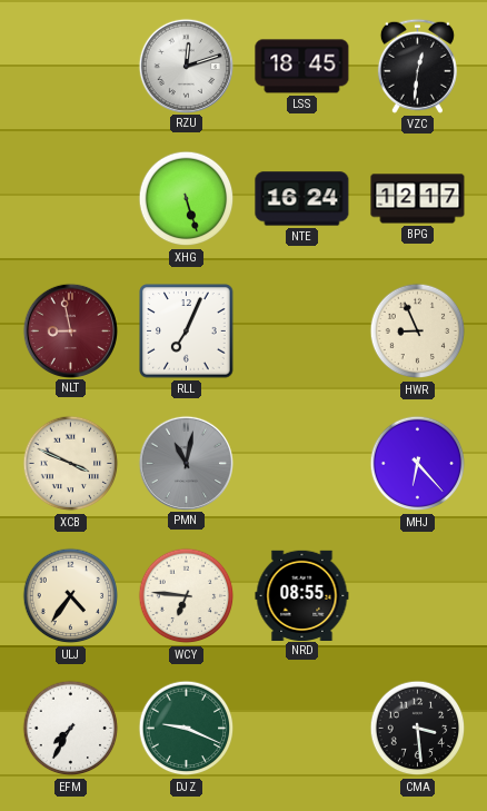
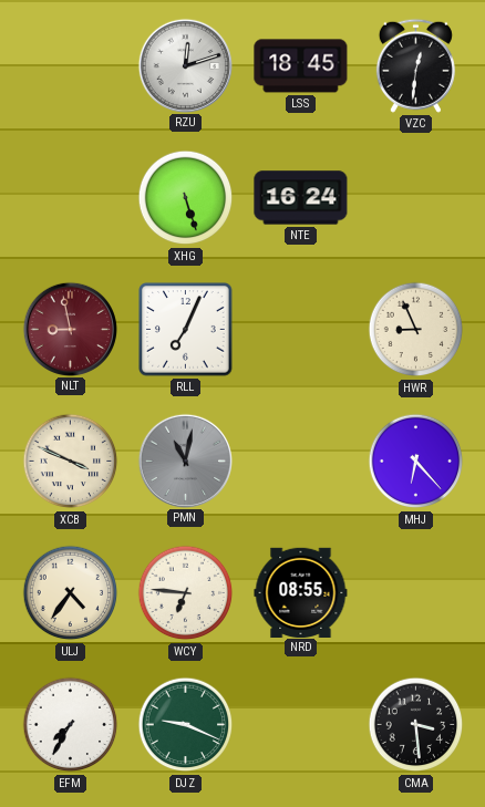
BPG: 12:17 -> none
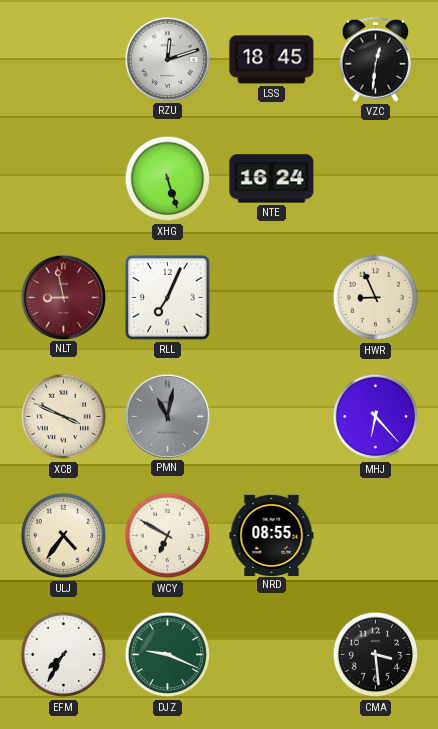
WCY: 6:46 -> 6:50
